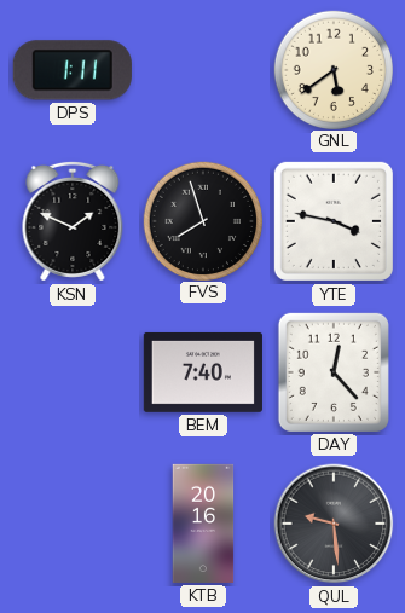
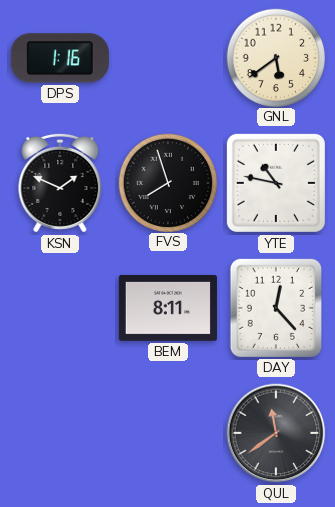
DPS: 1:11 -> 1:16
YTE: 3:47 -> 10:47
BEM: 7:40 -> 8:11
KTB: 20:16 -> none
QUL: 9:29 -> 11:39
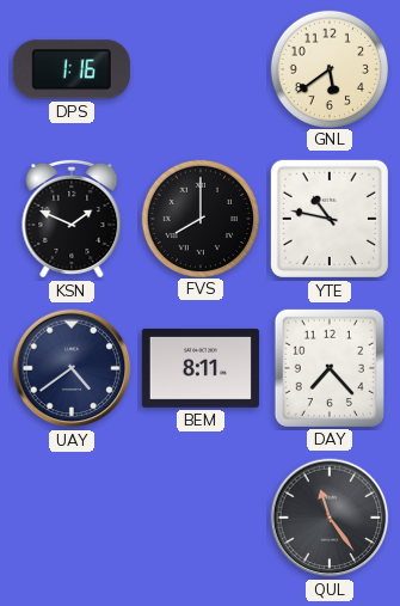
FVS: 7:57 -> 8:00
UAY: none -> 4:39
DAY: 12:23 -> 7:23
QUL: 11:39 -> 11:24
